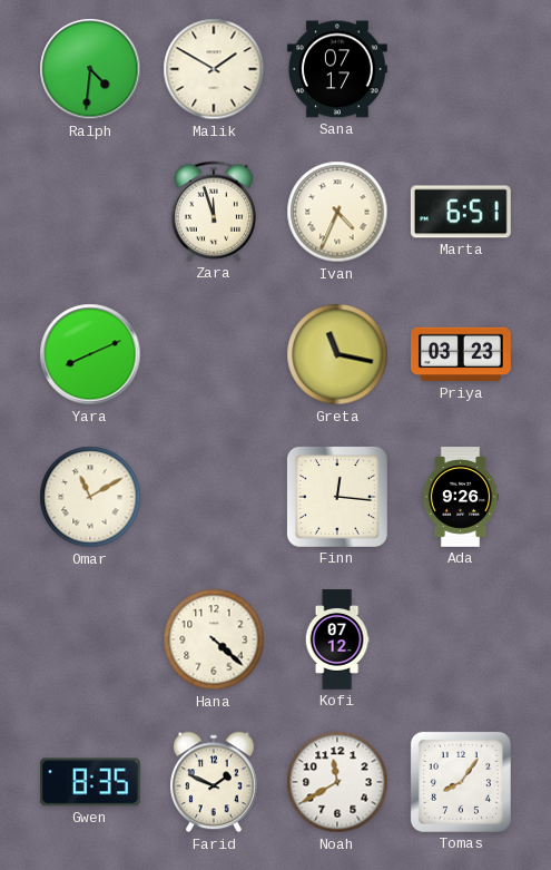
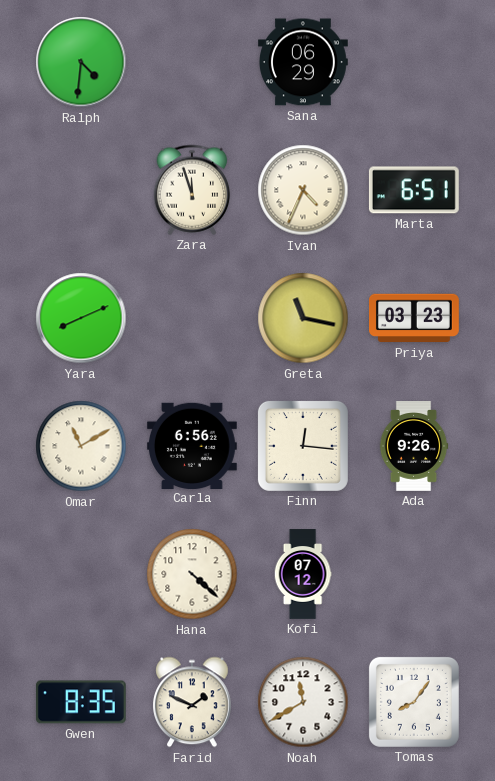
Malik: 1:50 -> none
Sana: 07:17 -> 06:29
Carla: none -> 6:56
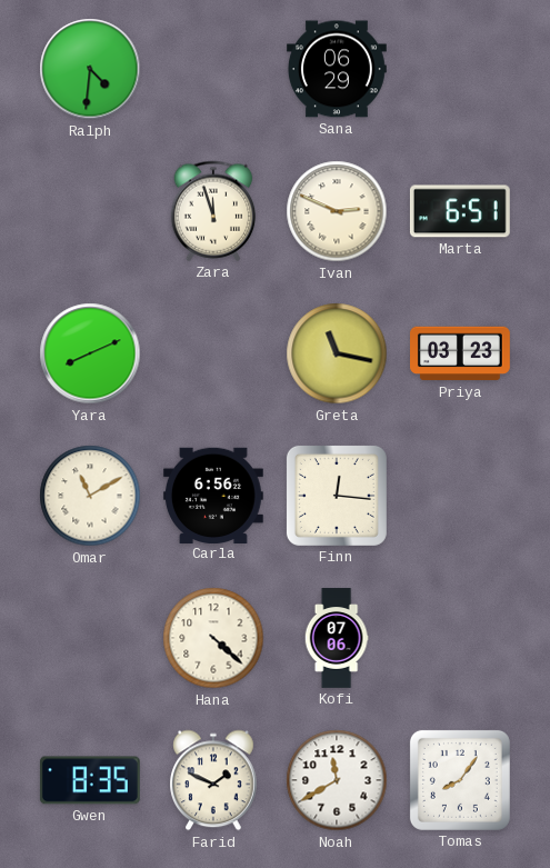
Ivan: 4:34 -> 2:49
Ada: 9:26 -> none
Kofi: 07:12 -> 07:06
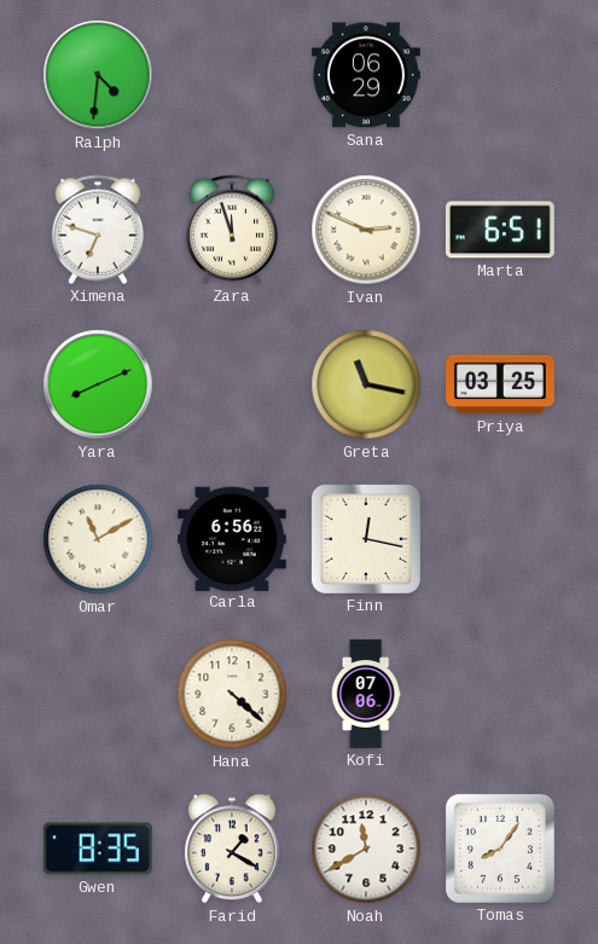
Ximena: none -> 6:48
Priya: 03:23 -> 03:25
Finn: 12:16 -> 12:17
Farid: 1:49 -> 1:20
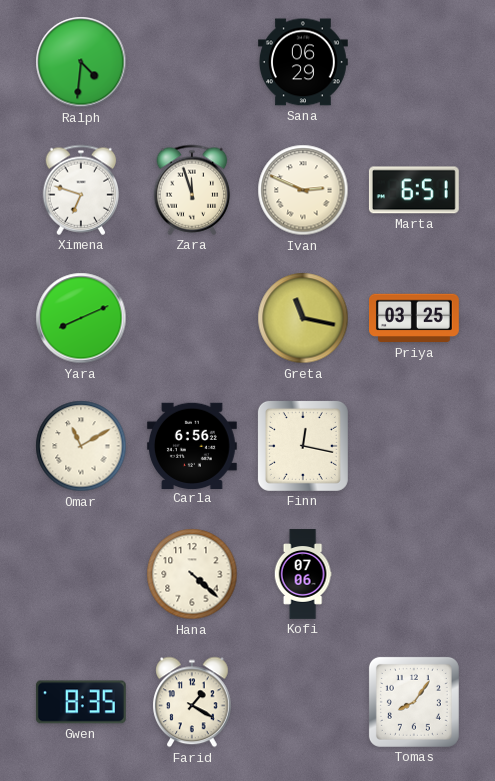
Noah: 11:40 -> none
